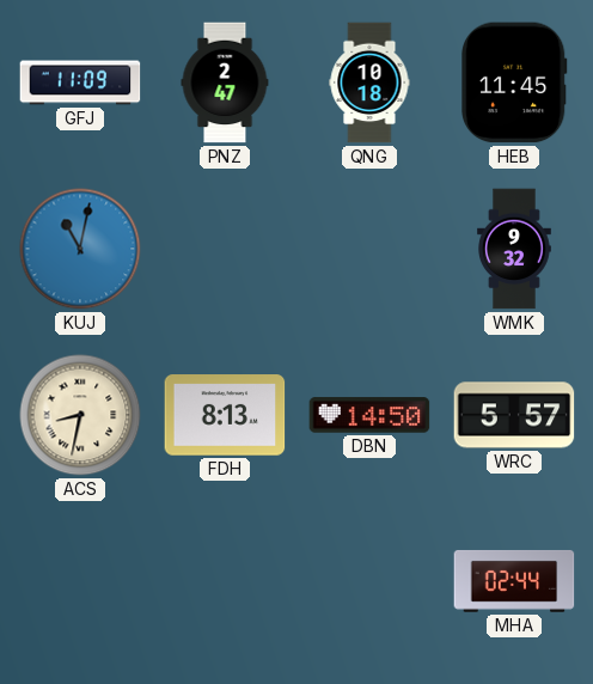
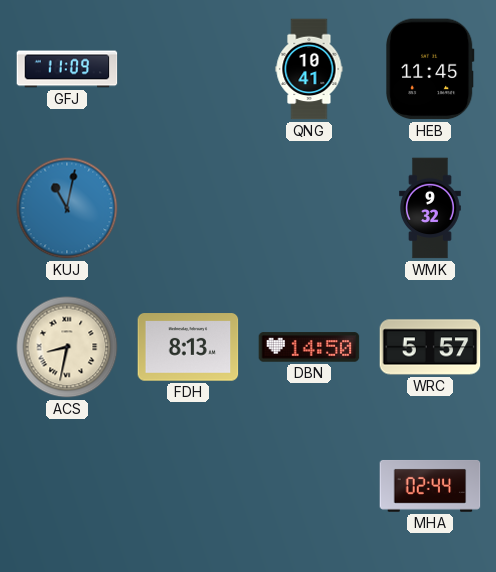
PNZ: 2:47 -> none
QNG: 10:18 -> 10:41
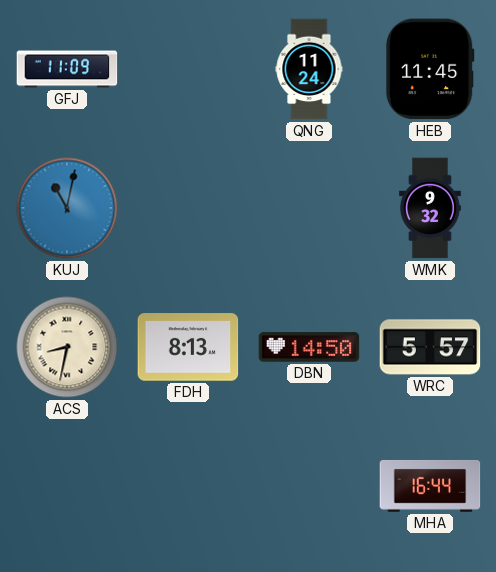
QNG: 10:41 -> 11:24
MHA: 02:44 -> 16:44
